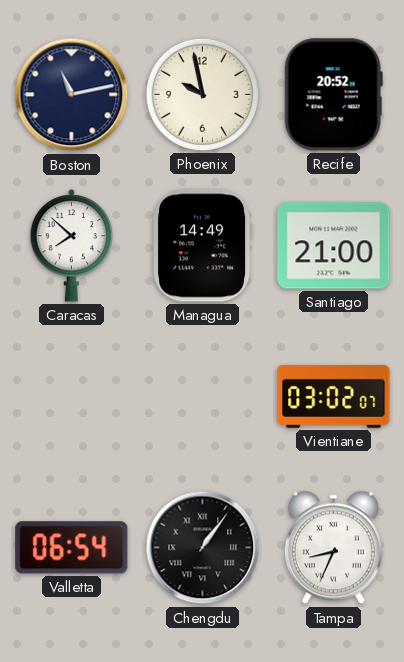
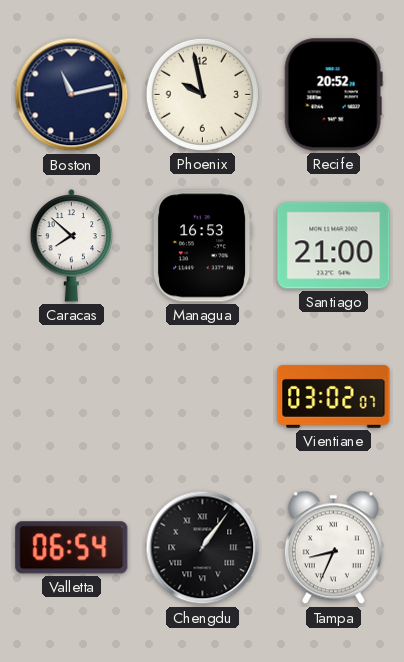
Managua: 14:49 -> 16:53
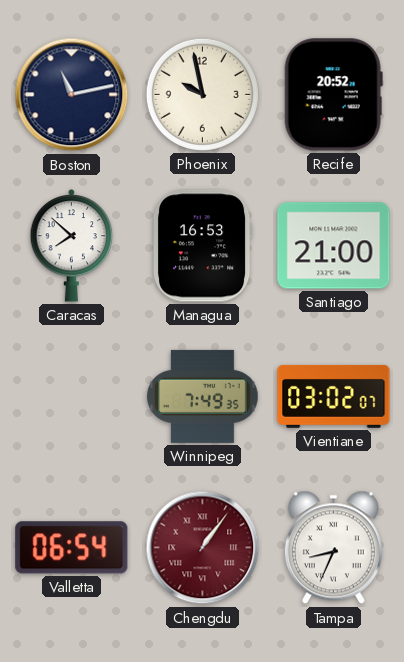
Winnipeg: none -> 7:49
Chengdu dial: black -> burgundy
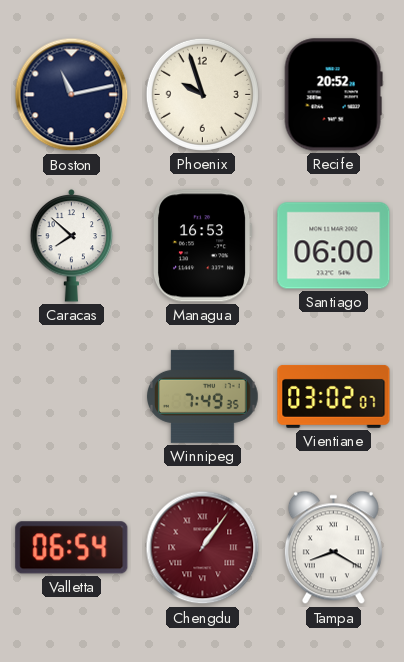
Phoenix: 9:58 -> 9:57
Santiago: 21:00 -> 06:00
Tampa: 8:34 -> 8:20
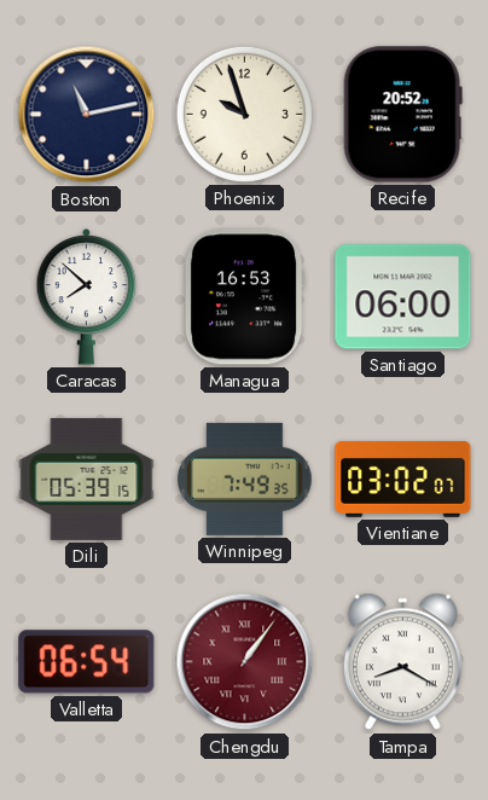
Dili: none -> 05:39
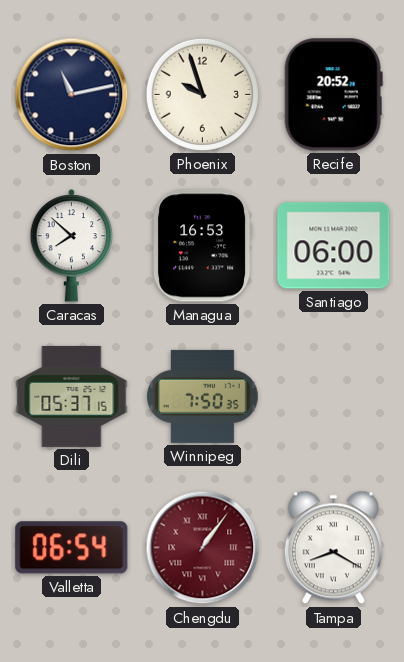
Dili: 05:39 -> 05:37
Winnipeg: 7:49 -> 7:50
Vientiane: 03:02 -> none
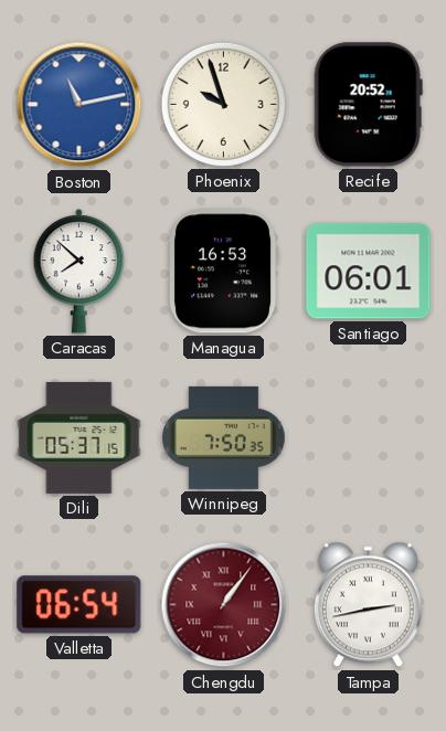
Boston dial: navy -> blue
Santiago: 06:00 -> 06:01
Tampa: 8:20 -> 2:43
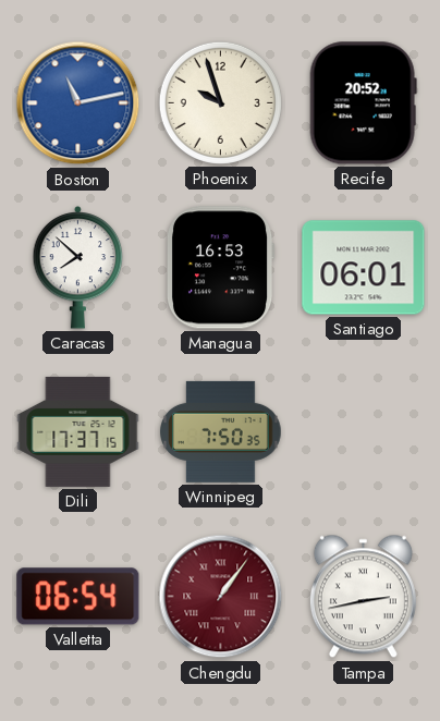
Dili: 05:37 -> 17:37
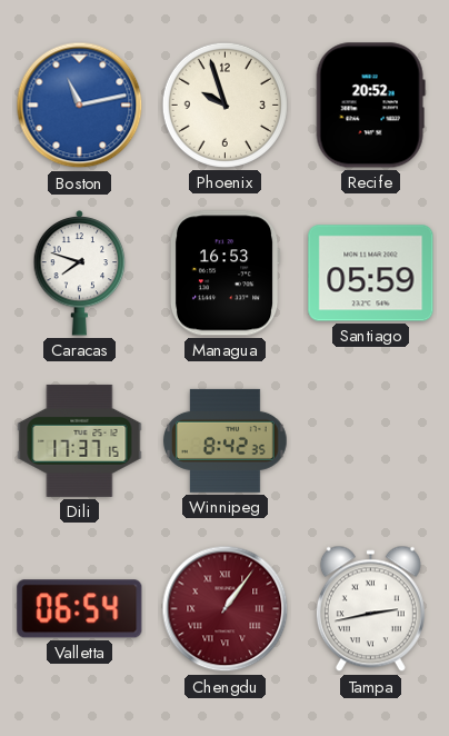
Caracas: 7:52 -> 7:48
Santiago: 06:01 -> 05:59
Winnipeg: 7:50 -> 8:42
